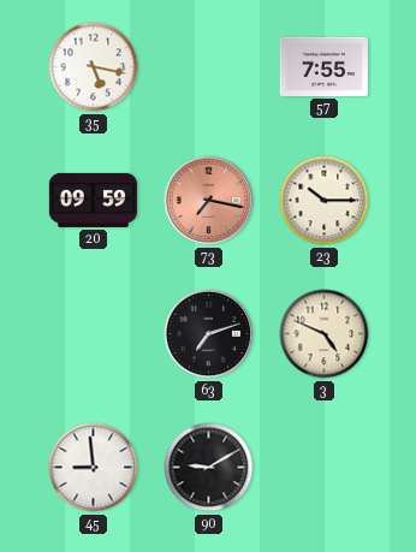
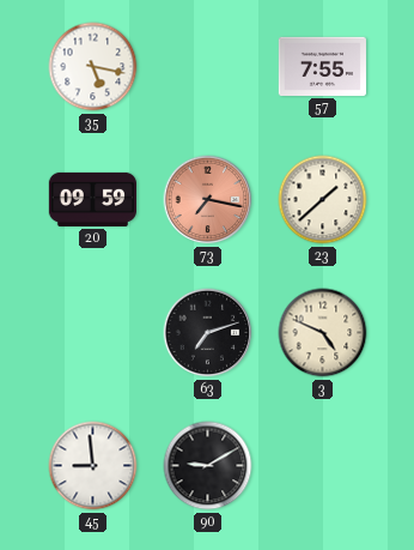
23: 10:15 -> 1:38
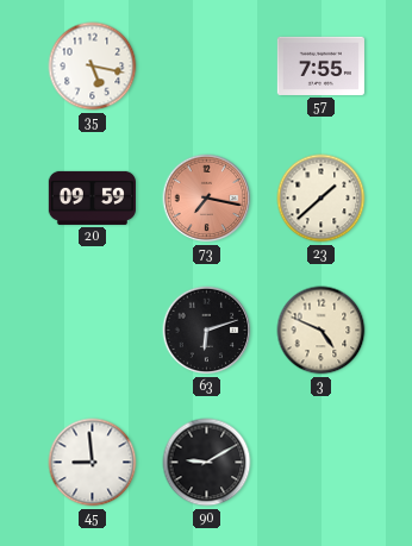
63: 7:12 -> 6:12
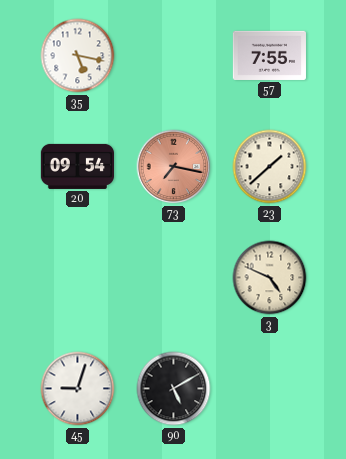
20: 09:59 -> 09:54
63: 6:12 -> none
45: 8:59 -> 9:03
90: 9:10 -> 5:10
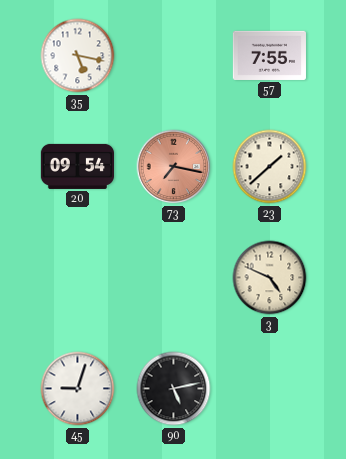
90: 5:10 -> 5:13
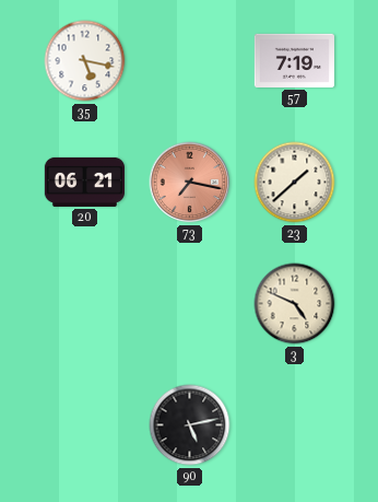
57: 7:55 -> 7:19
20: 09:54 -> 06:21
45: 9:03 -> none
